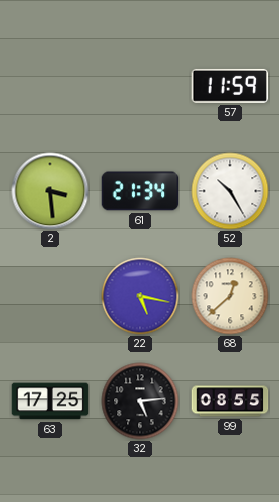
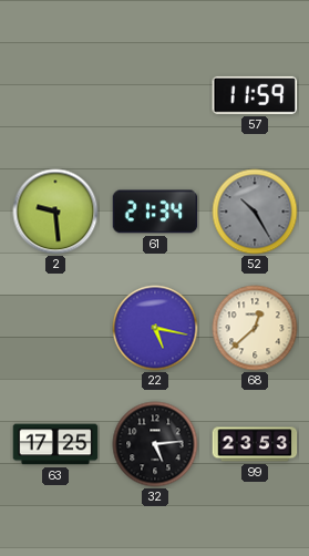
2: 3:29 -> 9:29
52 dial: white -> grey
99: 08:55 -> 23:53
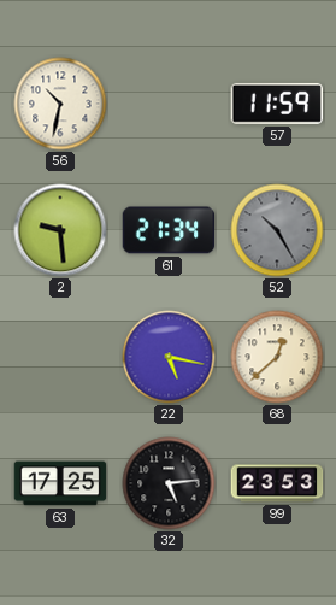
56: none -> 10:32
